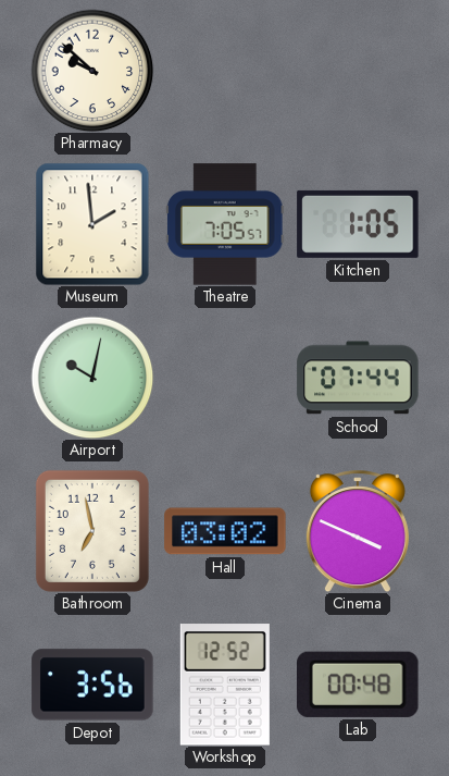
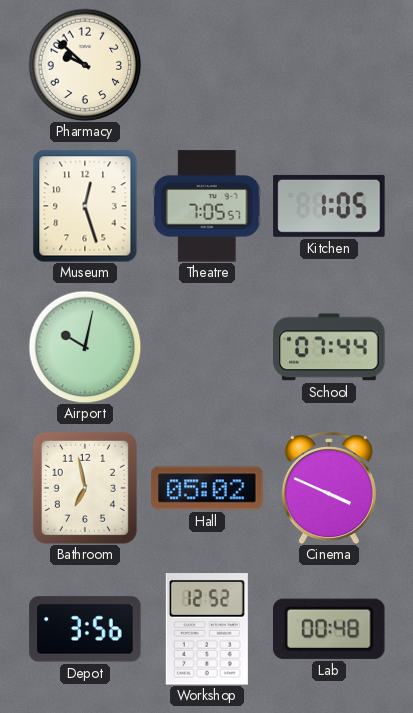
Museum: 1:59 -> 12:27
Hall: 03:02 -> 05:02
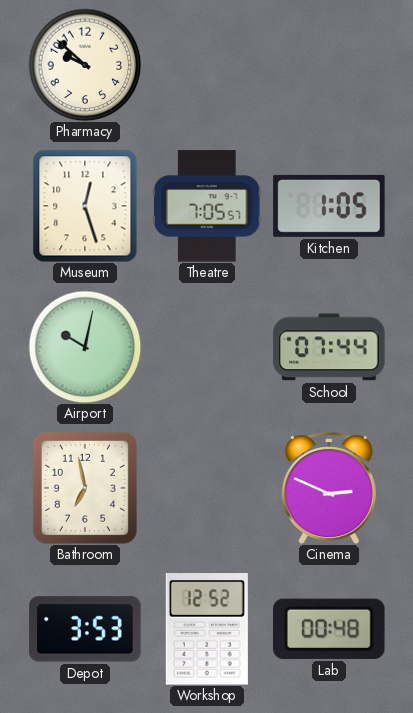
Hall: 05:02 -> none
Cinema: 3:49 -> 2:49
Depot: 3:56 -> 3:53
